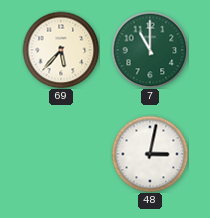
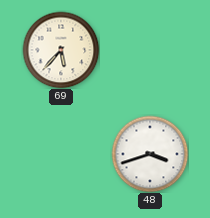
7: 11:00 -> none
48: 3:02 -> 3:42
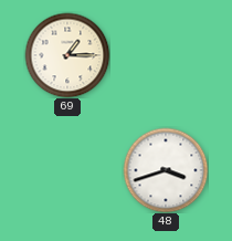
69: 5:37 -> 1:15
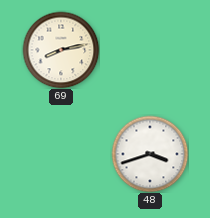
69: 1:15 -> 8:13
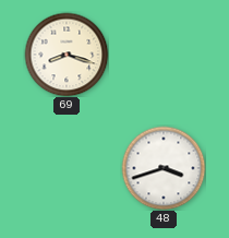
69: 8:13 -> 8:18
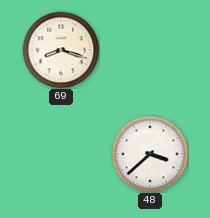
48: 3:42 -> 3:38
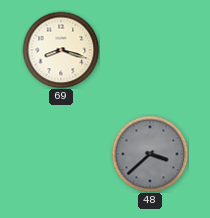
48 dial: white -> grey
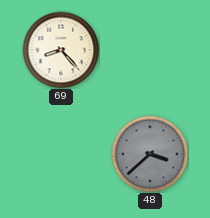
69: 8:18 -> 8:23
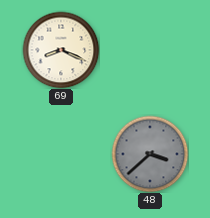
69: 8:23 -> 8:19
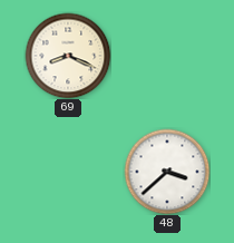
48 dial: grey -> white
